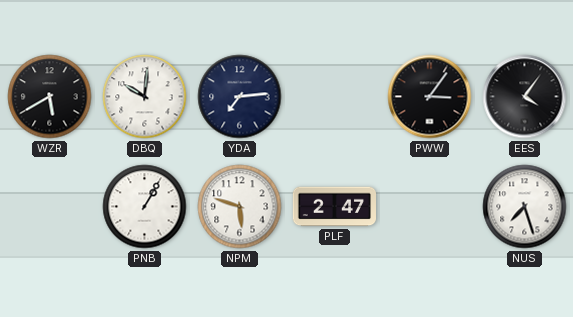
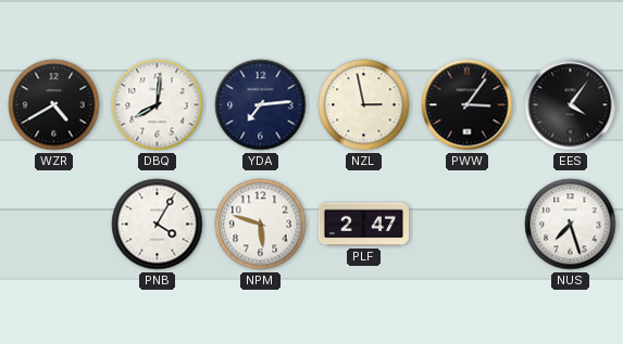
WZR: 5:40 -> 4:40
DBQ: 10:01 -> 8:01
NZL: none -> 2:58
PNB: 1:05 -> 4:05
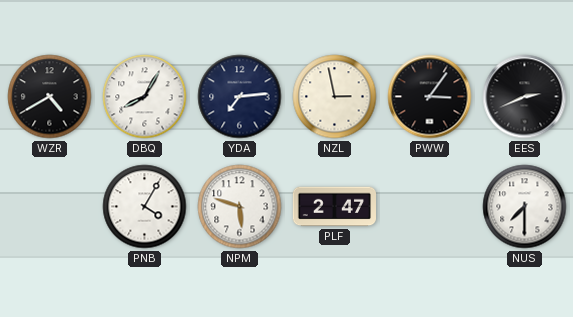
DBQ: 8:01 -> 8:05
EES: 4:06 -> 2:41
NUS: 7:27 -> 7:30
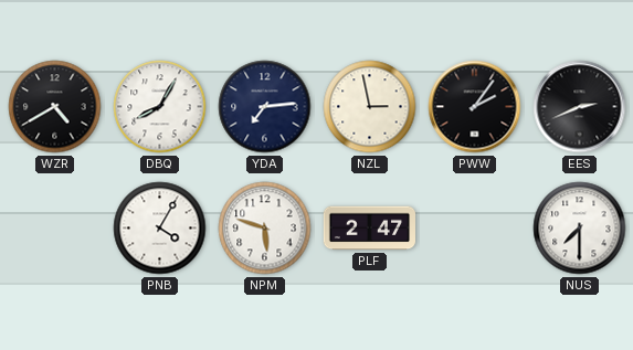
PWW: 3:06 -> 2:06
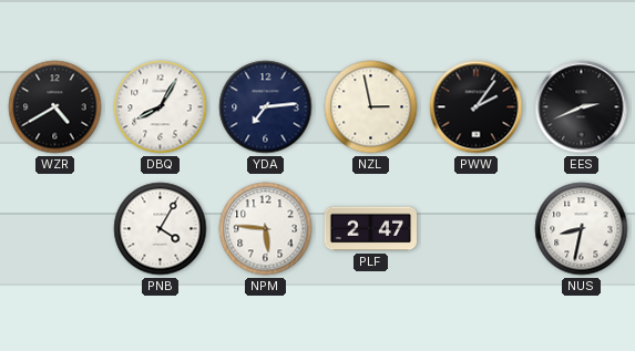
NPM: 5:48 -> 5:46
NUS: 7:30 -> 8:32
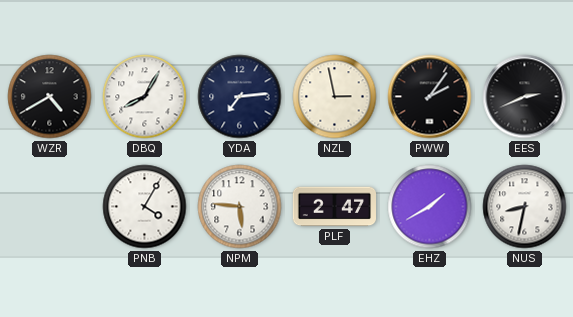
EHZ: none -> 1:40
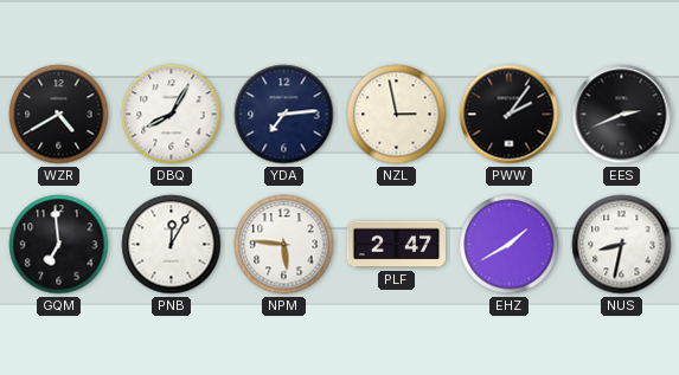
GQM: none -> 6:59
PNB: 4:05 -> 12:05
